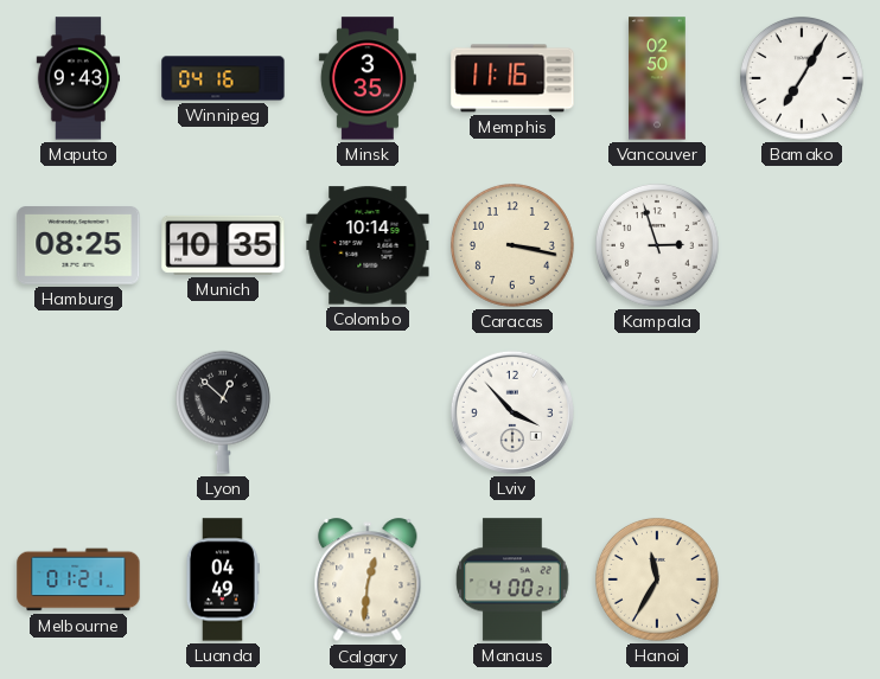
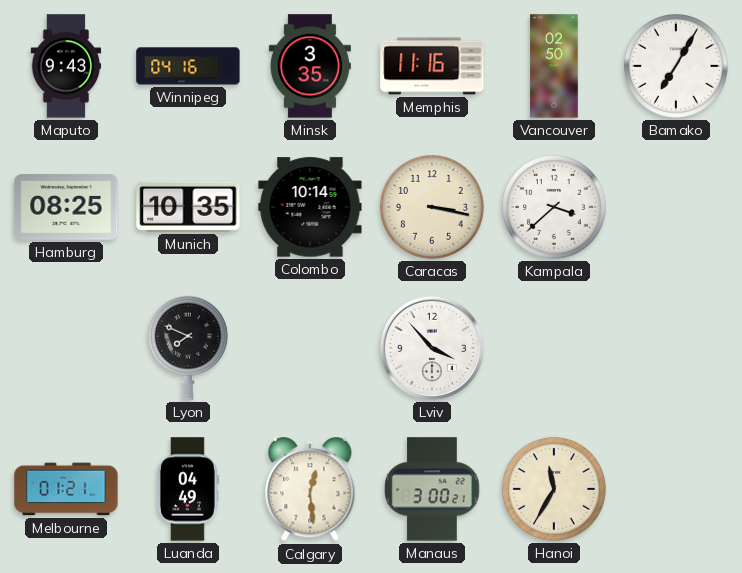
Kampala: 2:57 -> 3:38
Lyon: 12:52 -> 7:49
Calgary: 12:31 -> 12:29
Manaus: 4:00 -> 3:00
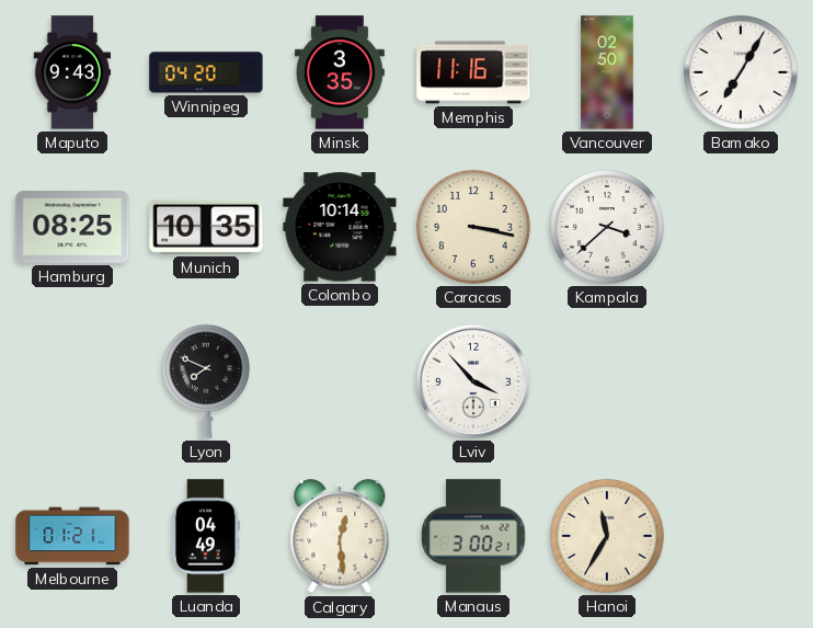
Winnipeg: 04:16 -> 04:20
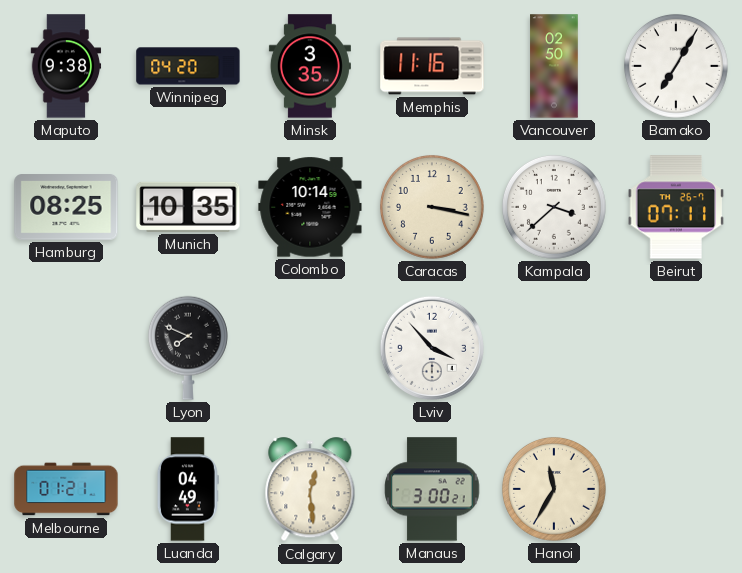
Maputo: 9:43 -> 9:38
Beirut: none -> 07:11
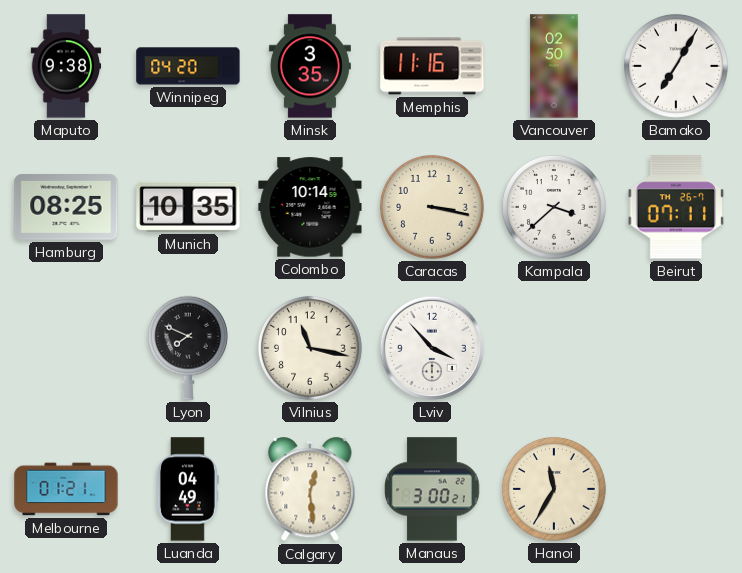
Vilnius: none -> 11:17
